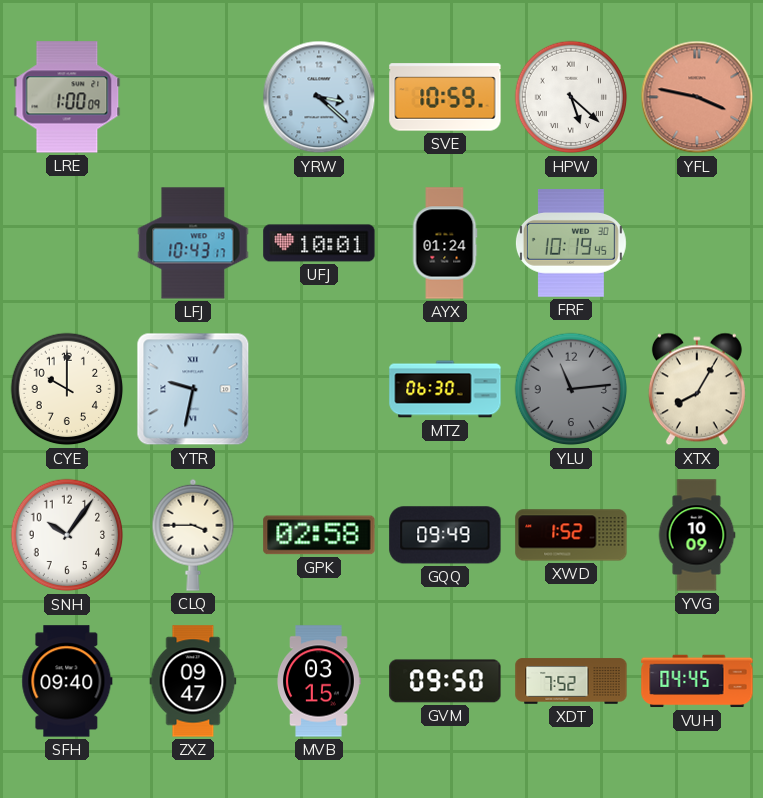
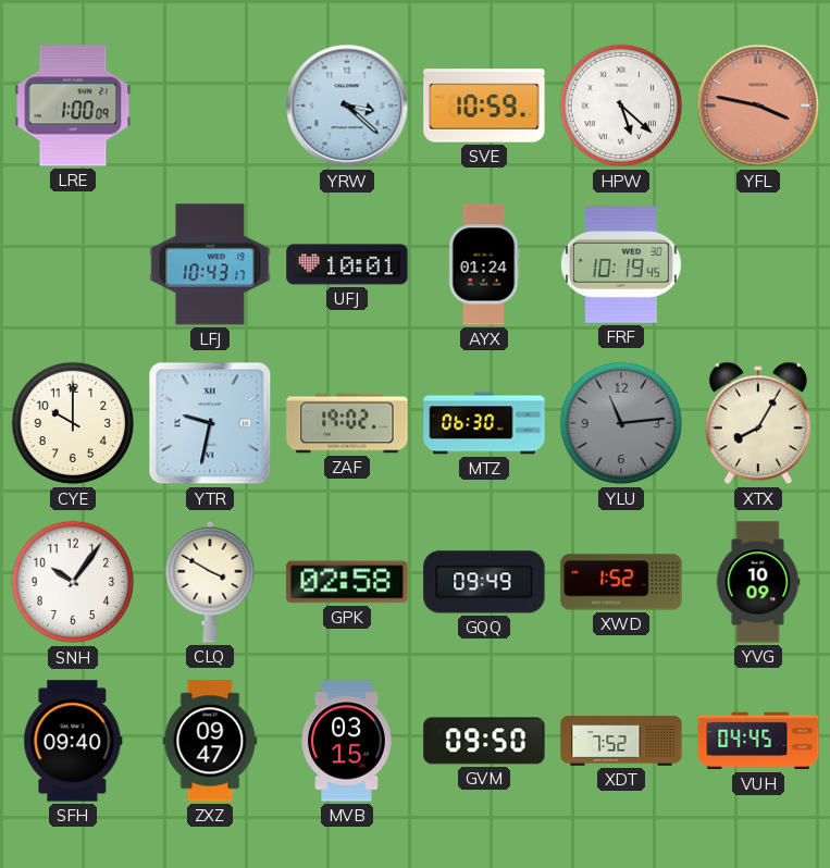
ZAF: none -> 19:02
CLQ: 3:45 -> 3:50
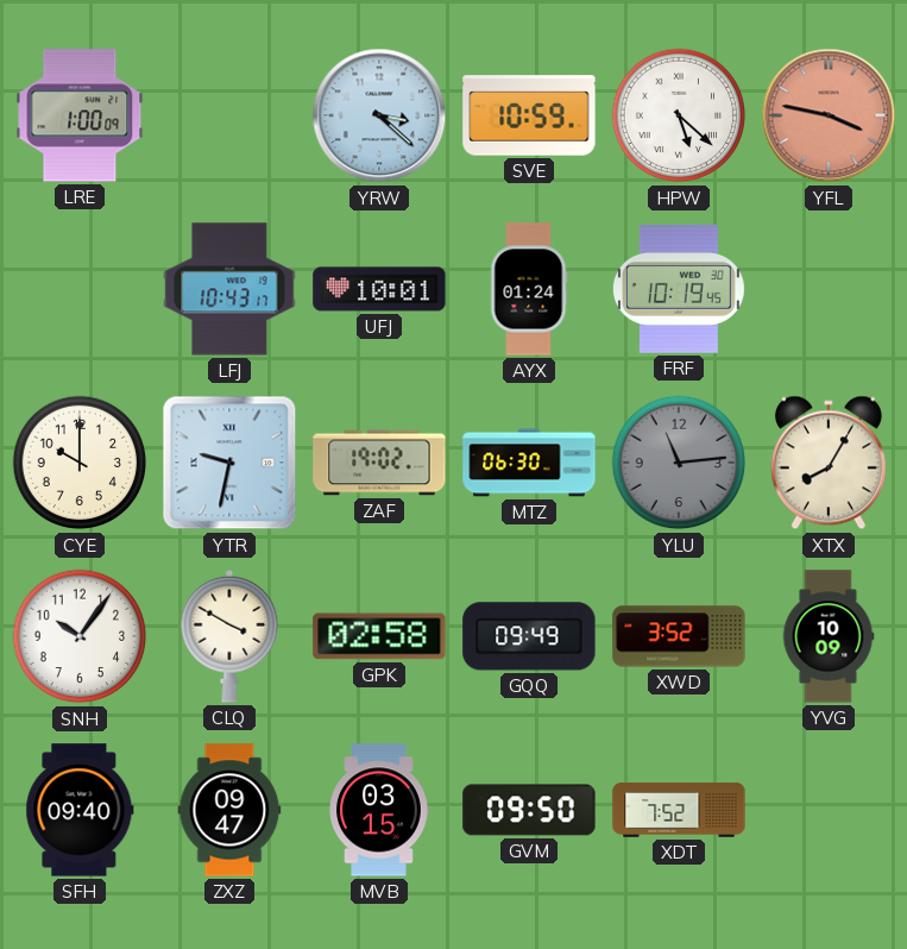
XWD: 1:52 -> 3:52
VUH: 04:45 -> none
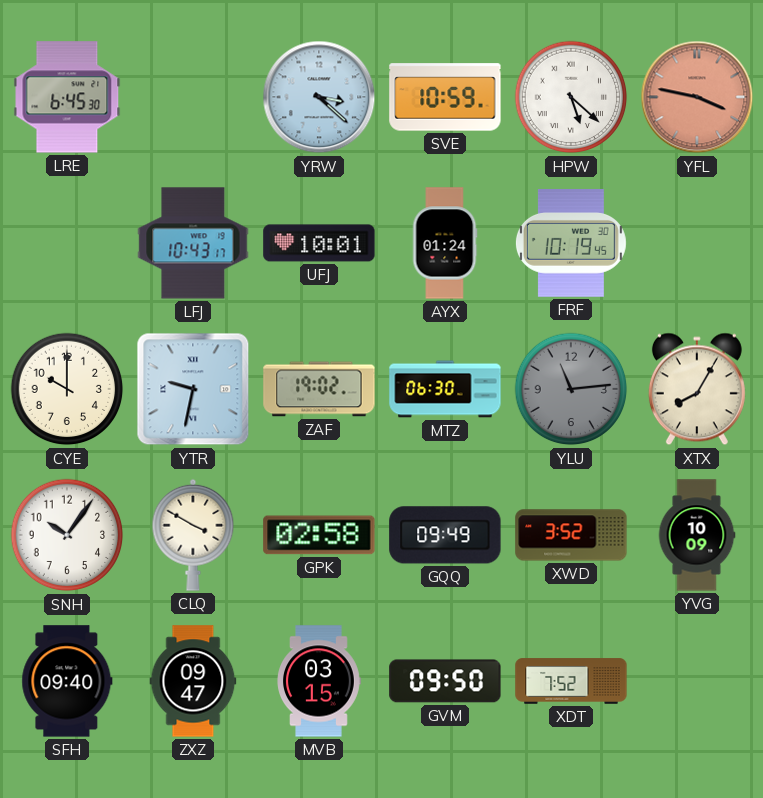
LRE: 1:00 -> 6:45
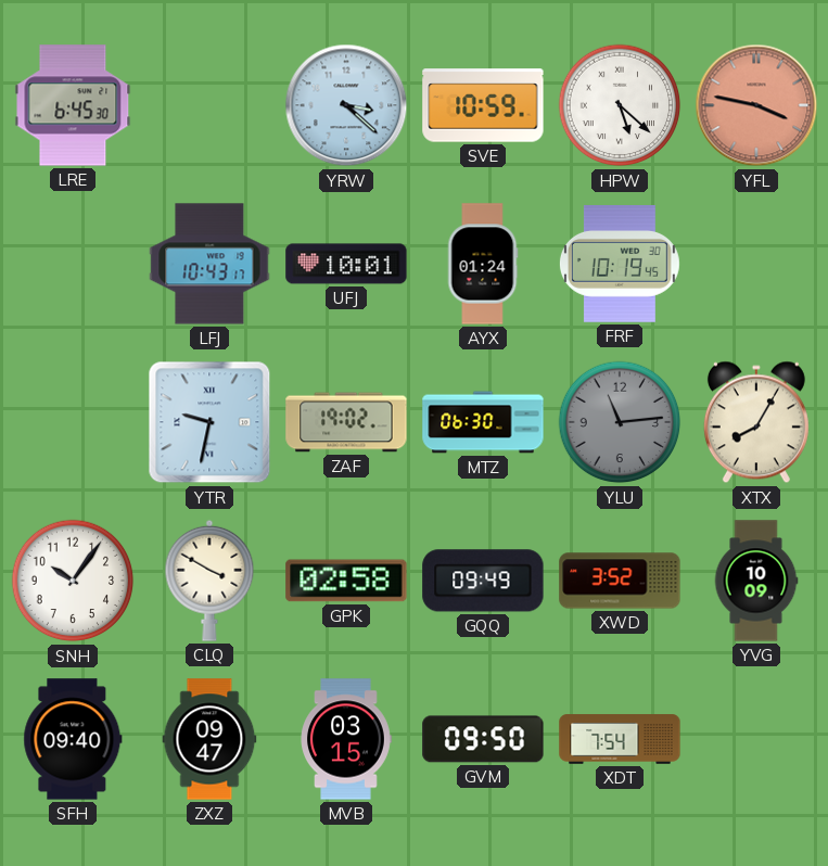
CYE: 10:00 -> none
XDT: 7:52 -> 7:54
